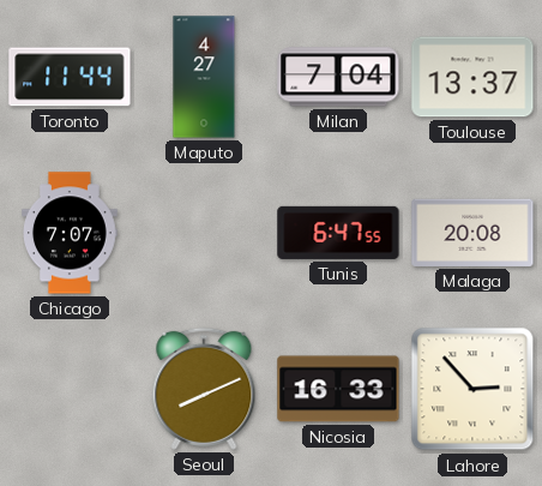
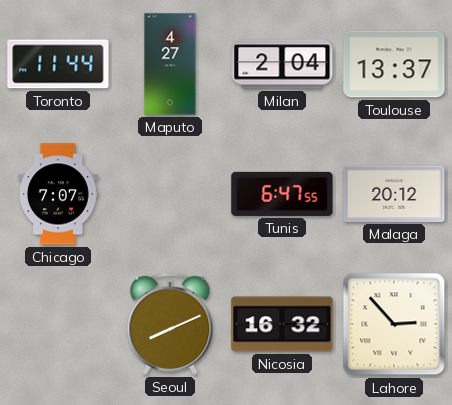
Milan: 7:04 -> 2:04
Malaga: 20:08 -> 20:12
Nicosia: 16:33 -> 16:32
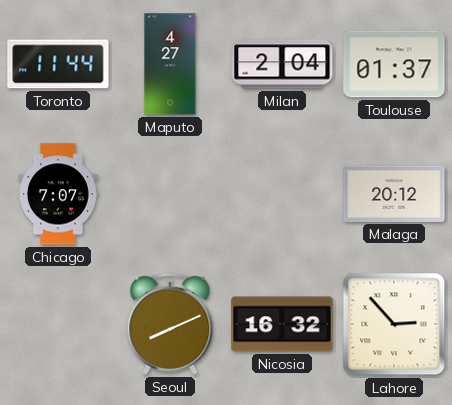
Toulouse: 13:37 -> 01:37
Tunis: 6:47 -> none
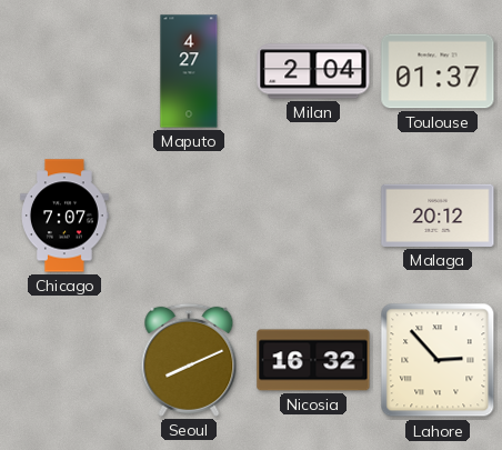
Toronto: 11:44 -> none
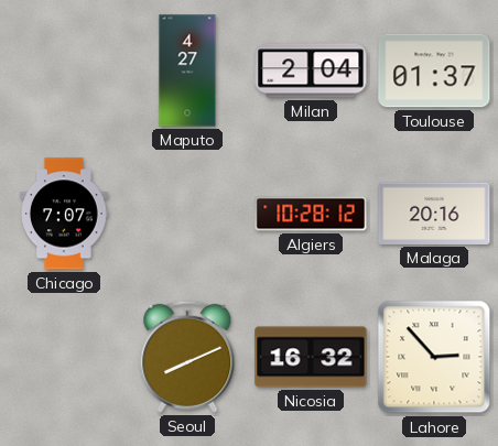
Algiers: none -> 10:28
Malaga: 20:12 -> 20:16
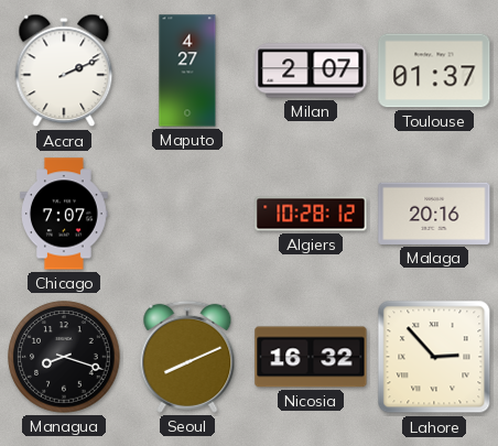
Accra: none -> 2:11
Milan: 2:04 -> 2:07
Managua: none -> 8:18
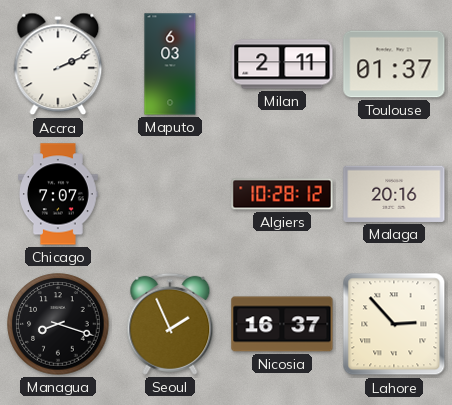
Maputo: 4:27 -> 6:03
Milan: 2:07 -> 2:11
Seoul: 8:11 -> 1:56
Nicosia: 16:32 -> 16:37
